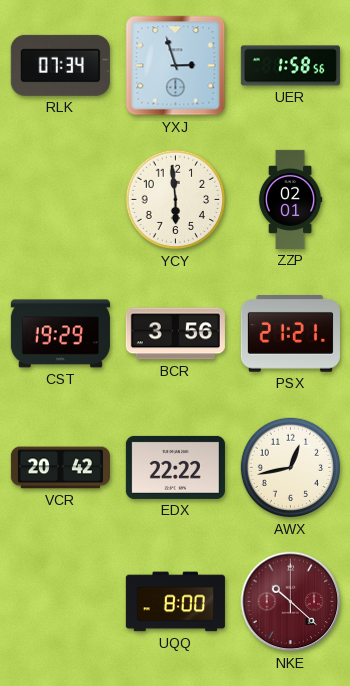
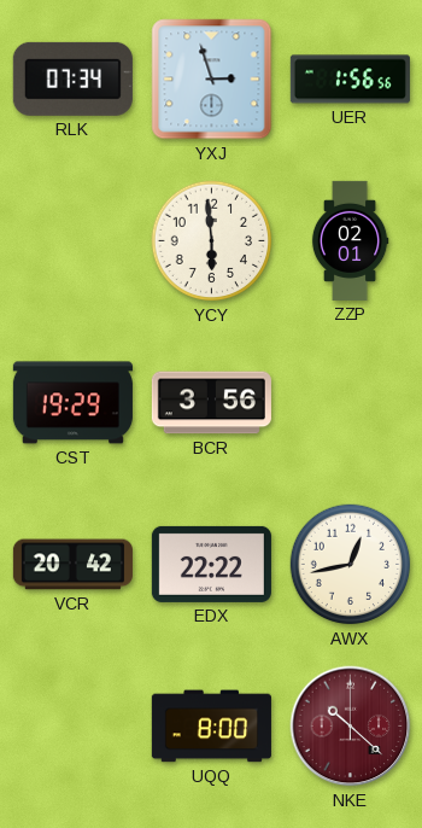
UER: 1:58 -> 1:56
PSX: 21:21 -> none
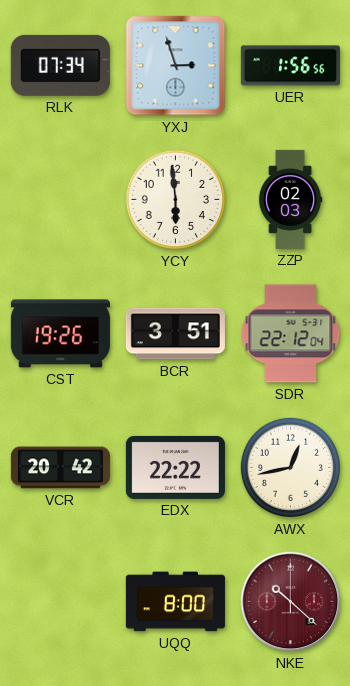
ZZP: 02:01 -> 02:03
CST: 19:29 -> 19:26
BCR: 3:56 -> 3:51
SDR: none -> 22:12
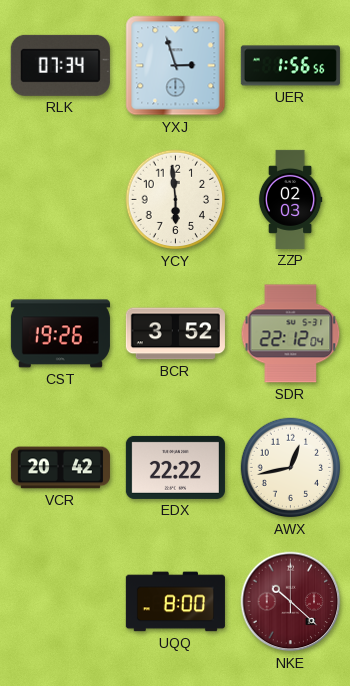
BCR: 3:51 -> 3:52
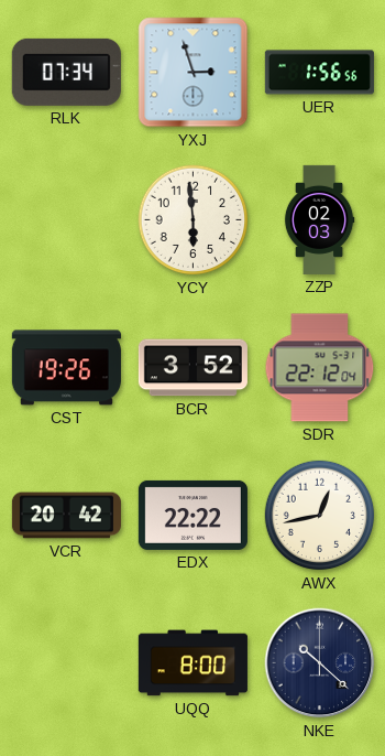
NKE dial: burgundy -> navy
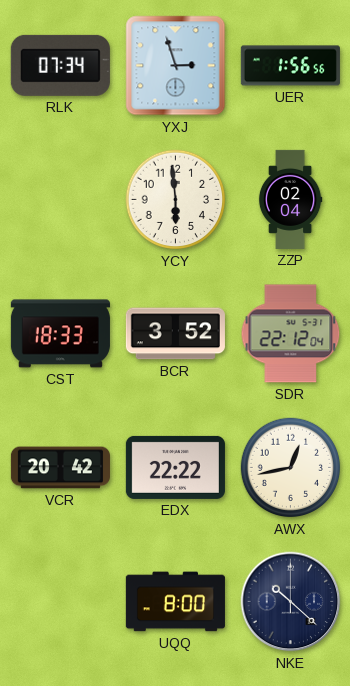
ZZP: 02:03 -> 02:04
CST: 19:26 -> 18:33
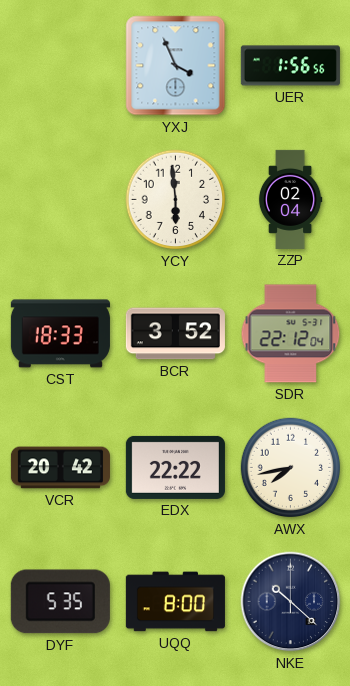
RLK: 07:34 -> none
YXJ: 2:57 -> 3:56
AWX: 12:43 -> 7:43
DYF: none -> 5:35
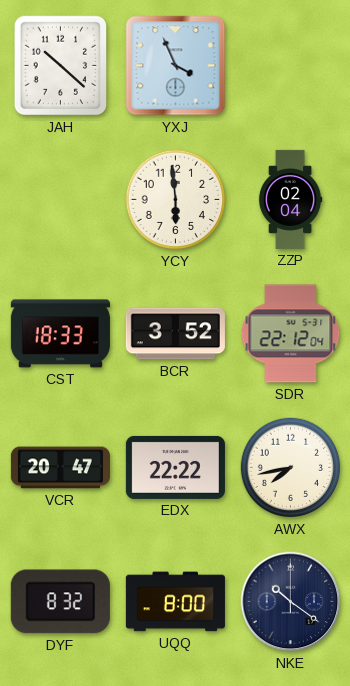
JAH: none -> 10:22
UER: 1:56 -> none
VCR: 20:42 -> 20:47
DYF: 5:35 -> 8:32
NKE: 10:22 -> 10:21
